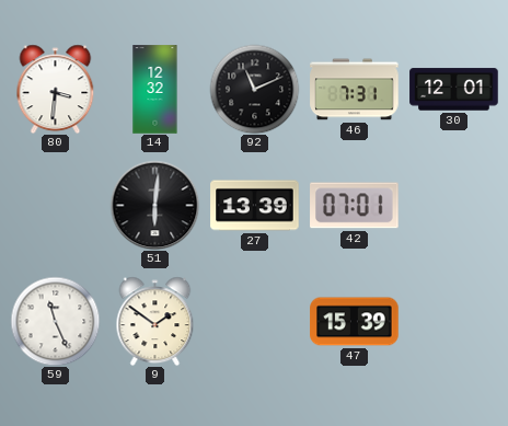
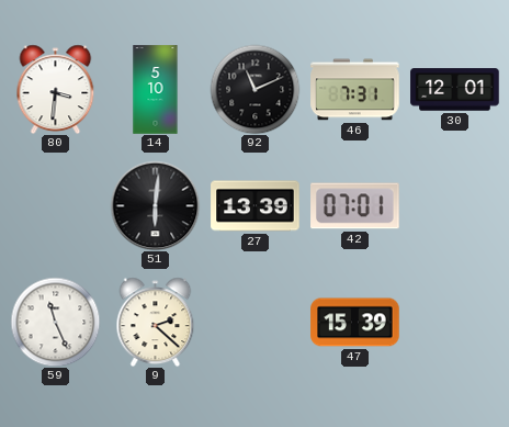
14: 12:32 -> 5:10
9: 1:51 -> 2:22
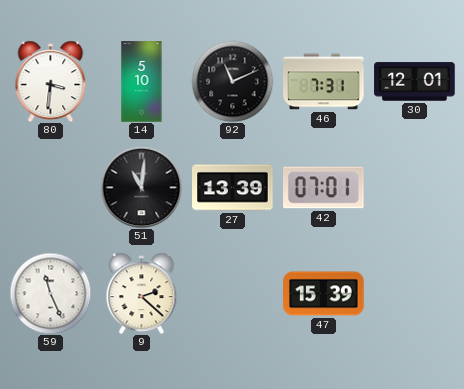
51: 6:01 -> 11:01
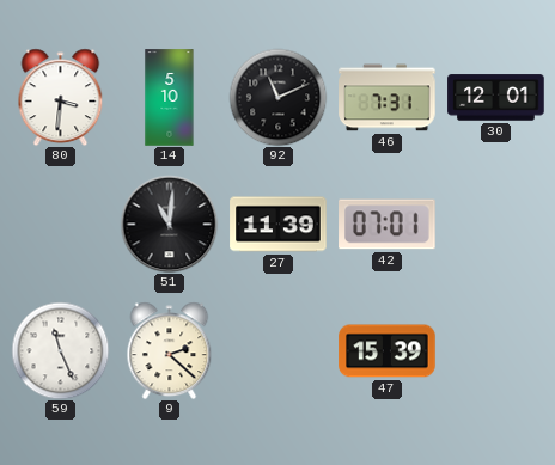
27: 13:39 -> 11:39
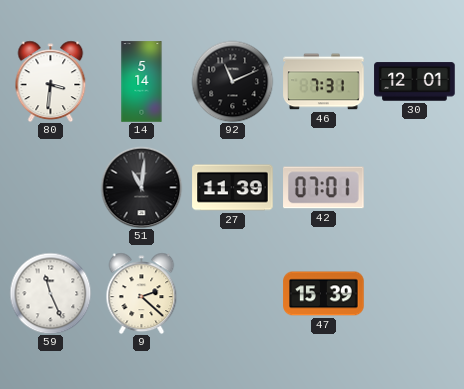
14: 5:10 -> 5:14
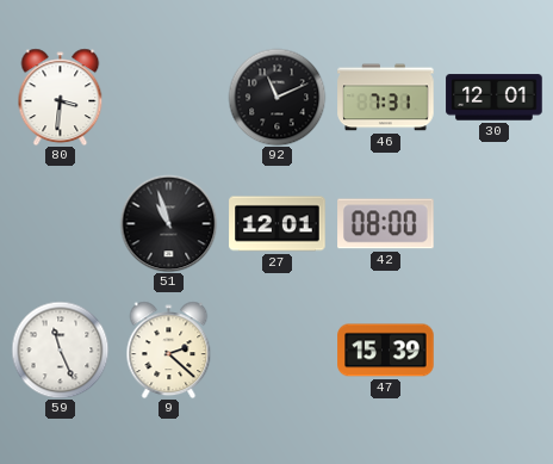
14: 5:14 -> none
51: 11:01 -> 10:57
27: 11:39 -> 12:01
42: 07:01 -> 08:00
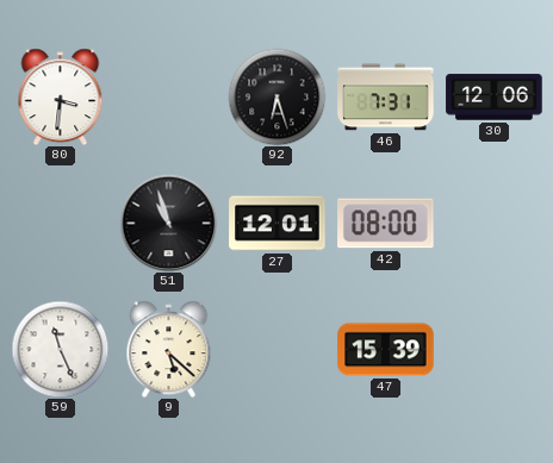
92: 11:11 -> 6:27
30: 12:01 -> 12:06
9: 2:22 -> 5:22
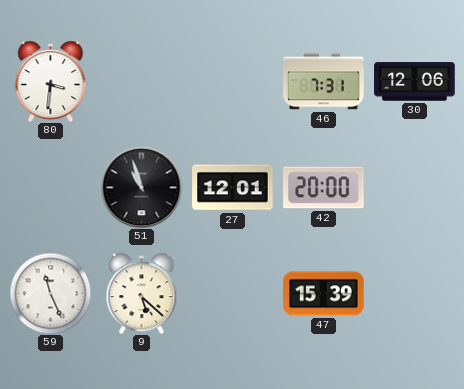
92: 6:27 -> none
42: 08:00 -> 20:00
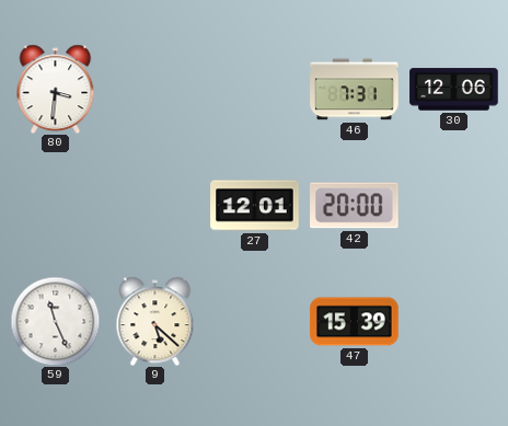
51: 10:57 -> none
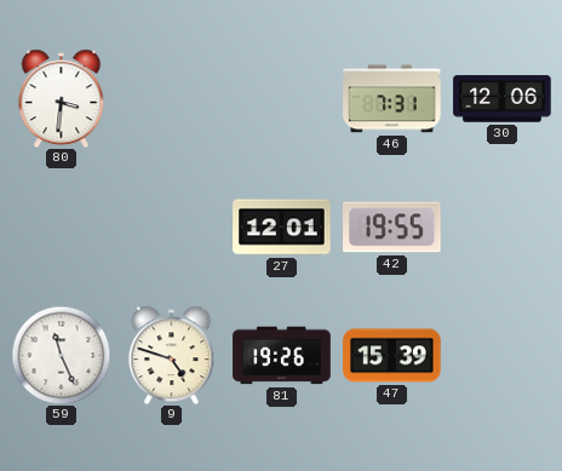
42: 20:00 -> 19:55
9: 5:22 -> 4:48
81: none -> 19:26
